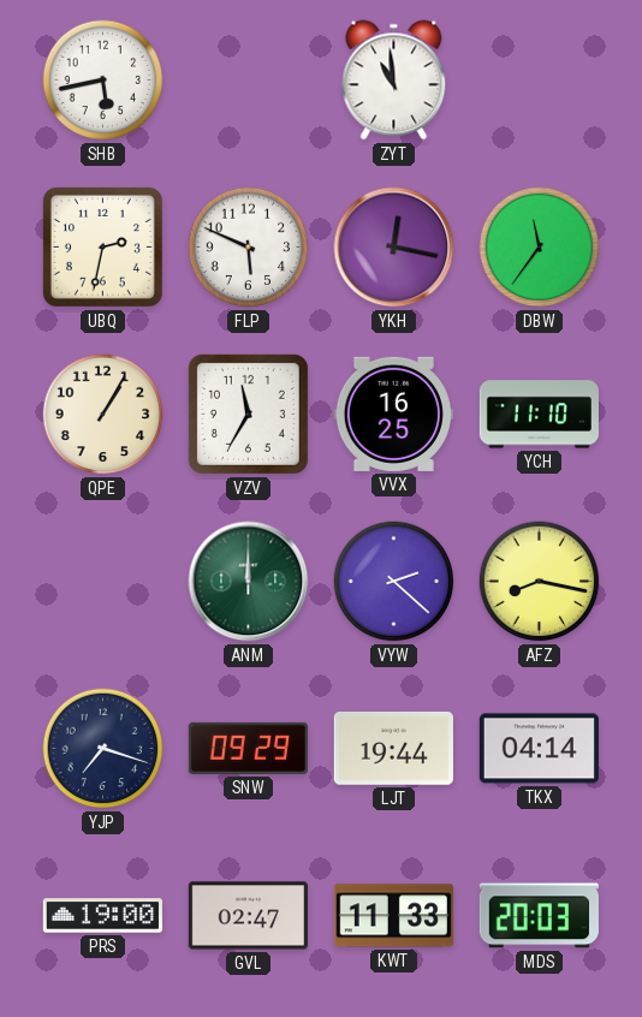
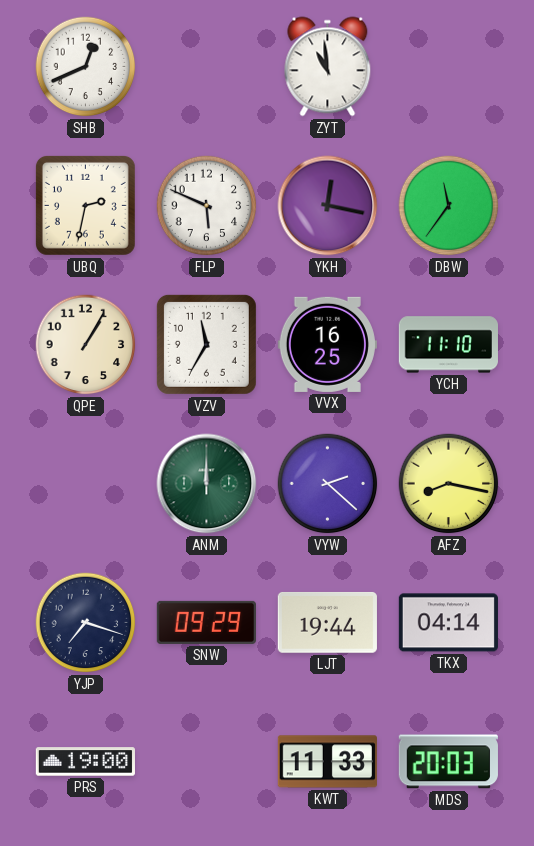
SHB: 5:43 -> 12:41
GVL: 02:47 -> none
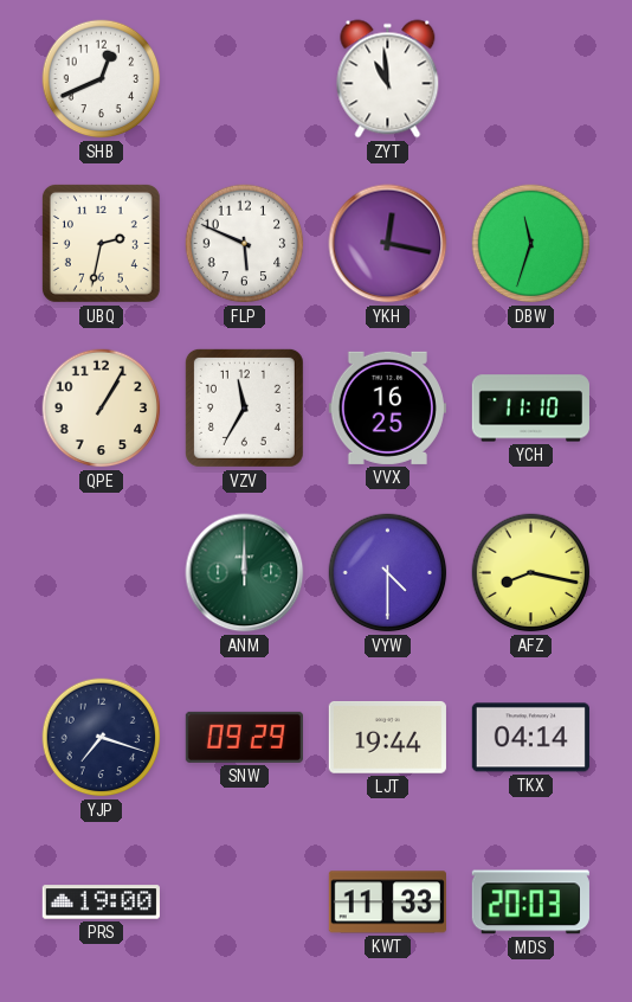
DBW: 11:36 -> 11:33
VYW: 2:22 -> 4:30
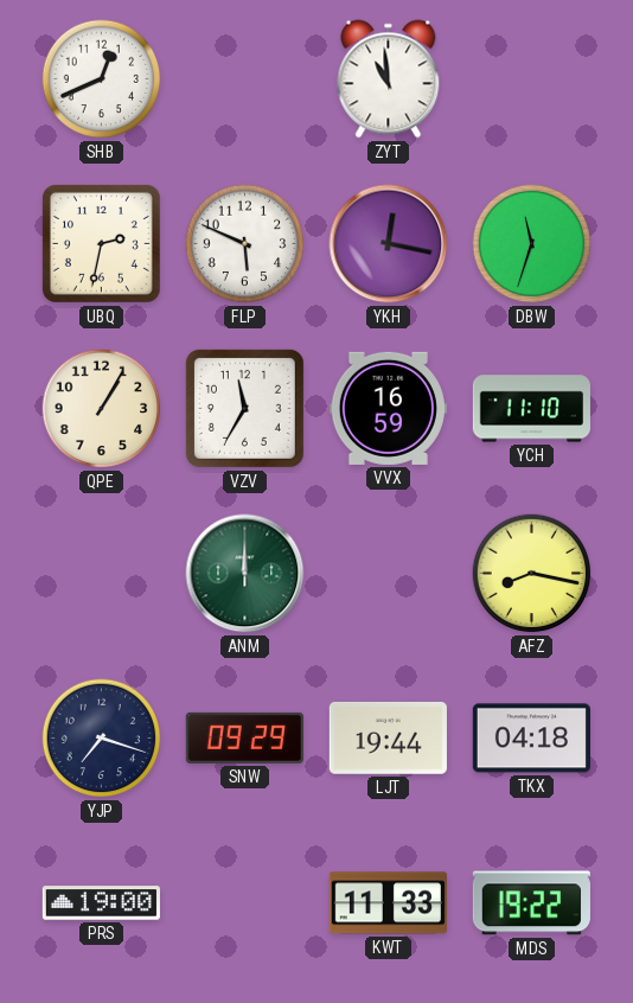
VVX: 16:25 -> 16:59
VYW: 4:30 -> none
TKX: 04:14 -> 04:18
MDS: 20:03 -> 19:22
